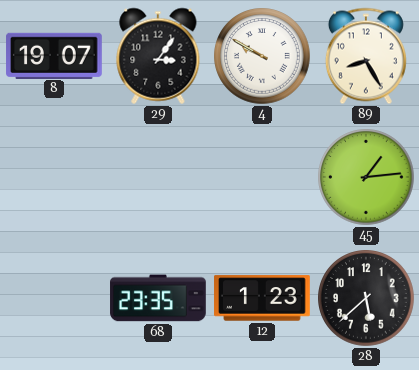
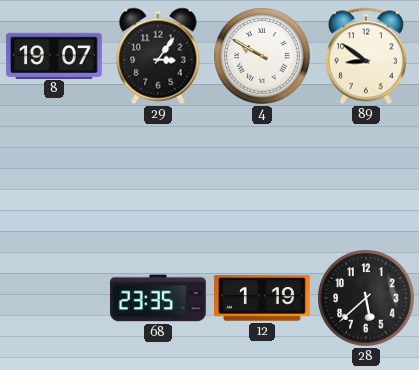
89: 8:25 -> 8:51
45: 1:14 -> none
12: 1:23 -> 1:19
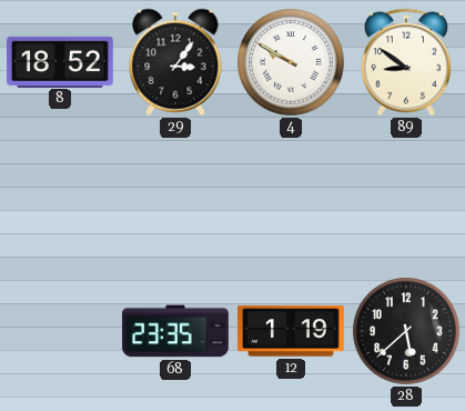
8: 19:07 -> 18:52
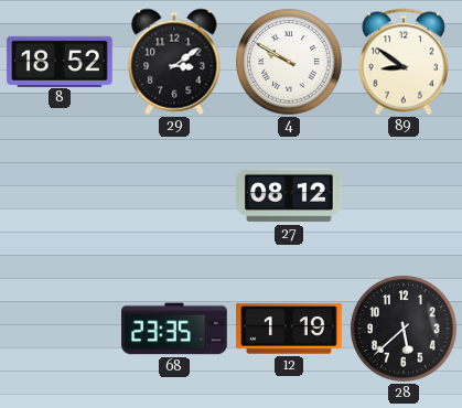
29: 3:06 -> 3:09
27: none -> 08:12
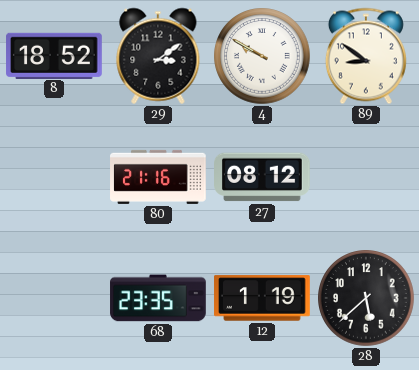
80: none -> 21:16
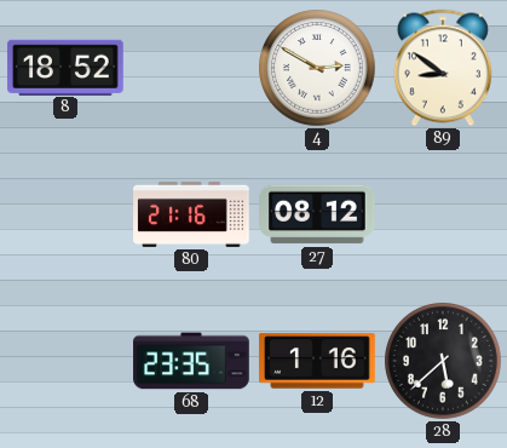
29: 3:09 -> none
4: 9:50 -> 2:50
12: 1:19 -> 1:16
